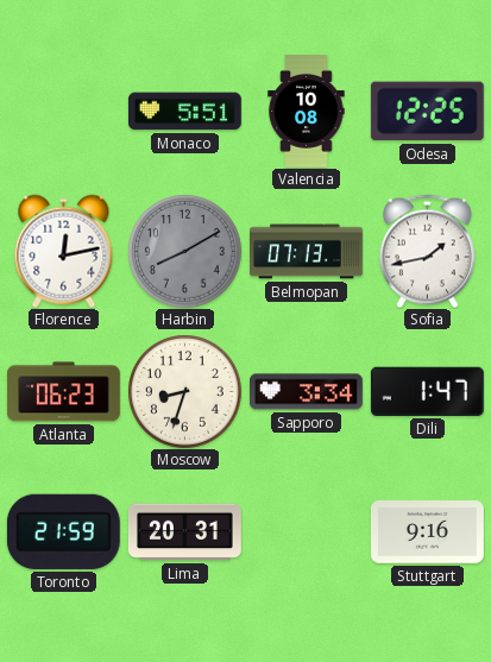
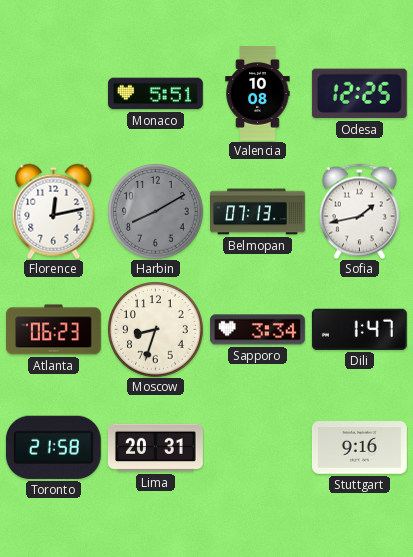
Toronto: 21:59 -> 21:58
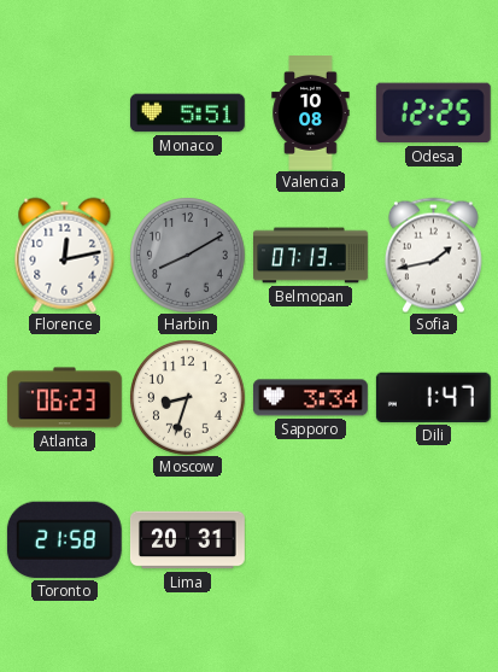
Stuttgart: 9:16 -> none
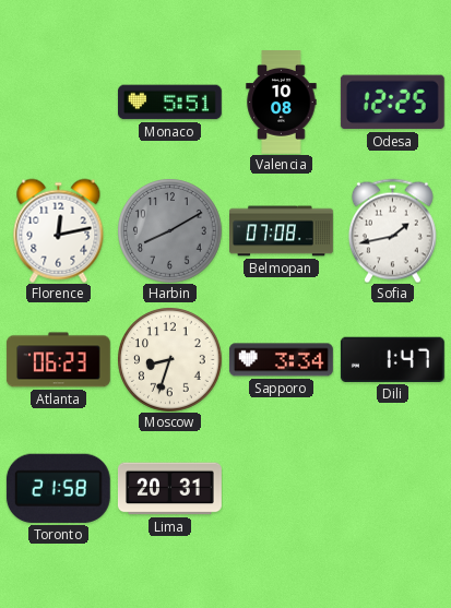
Belmopan: 07:13 -> 07:08
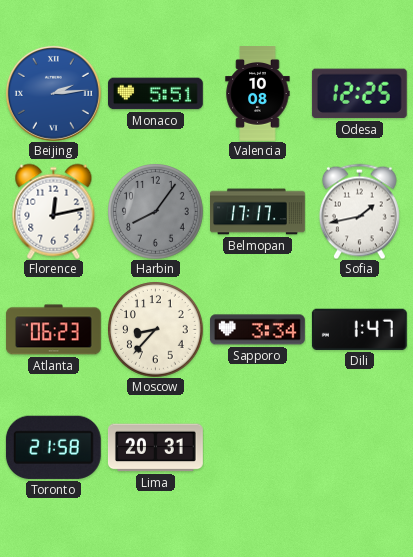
Beijing: none -> 2:14
Harbin: 8:10 -> 8:06
Belmopan: 07:08 -> 17:17
Moscow: 8:33 -> 8:37
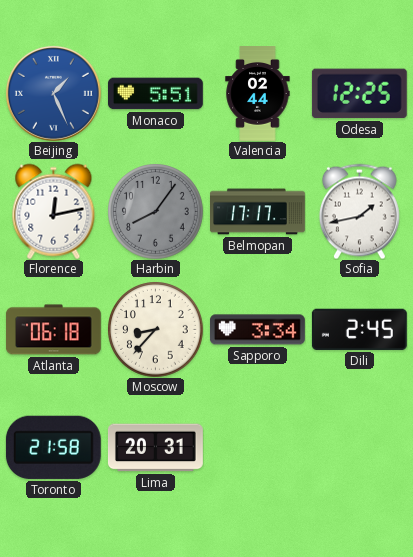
Beijing: 2:14 -> 1:26
Valencia: 10:08 -> 02:44
Atlanta: 06:23 -> 06:18
Dili: 1:47 -> 2:45
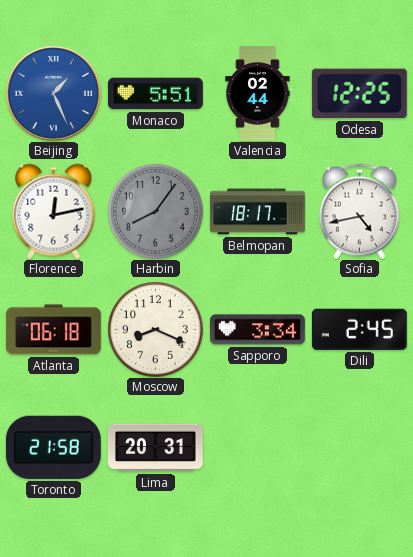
Belmopan: 17:17 -> 18:17
Sofia: 1:43 -> 4:43
Moscow: 8:37 -> 8:19
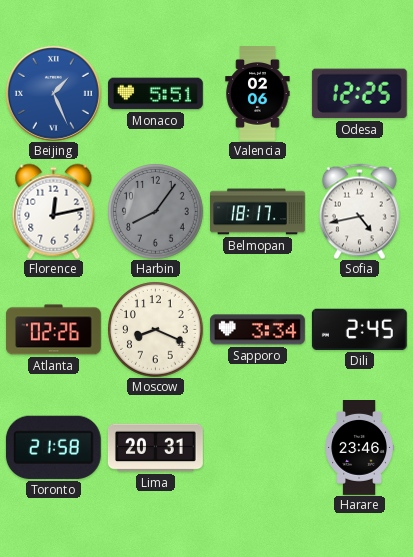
Valencia: 02:44 -> 02:06
Atlanta: 06:18 -> 02:26
Harare: none -> 23:46
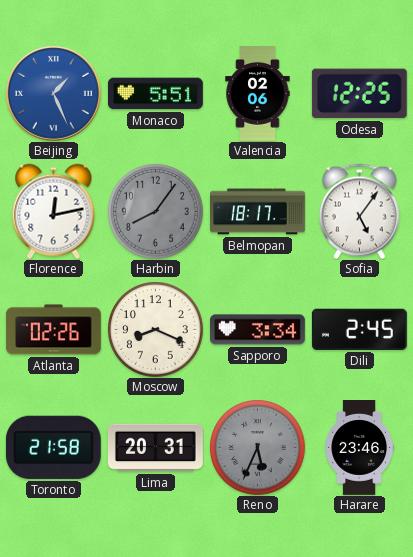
Sofia: 4:43 -> 5:06
Reno: none -> 5:34
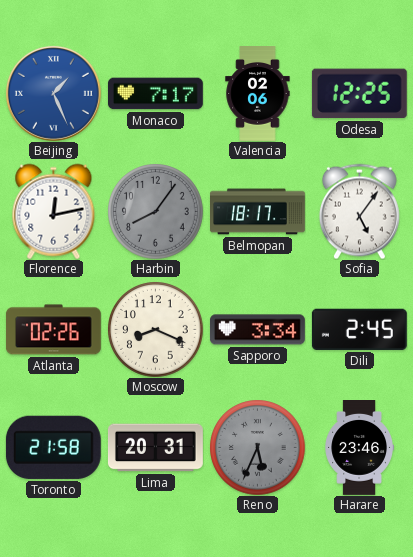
Monaco: 5:51 -> 7:17
